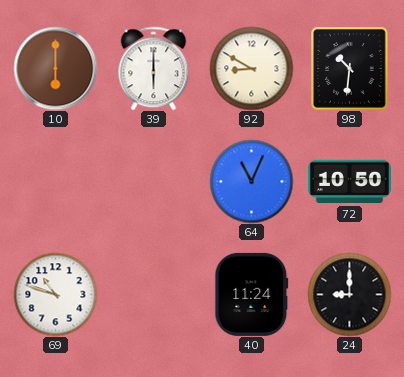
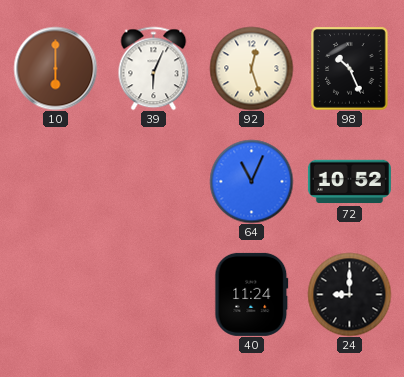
39: 6:00 -> 6:04
92: 8:50 -> 12:27
98: 10:31 -> 10:26
72: 10:50 -> 10:52
69: 10:48 -> none
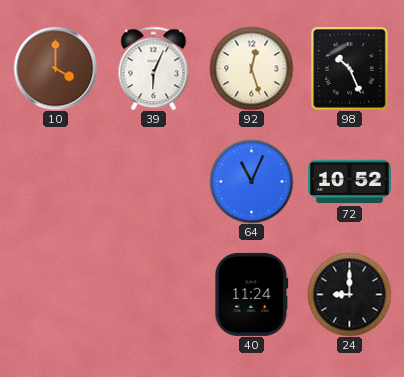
10: 6:00 -> 4:00
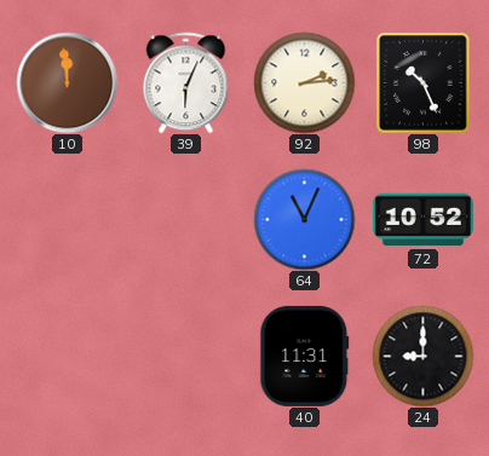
10: 4:00 -> 11:59
92: 12:27 -> 2:14
40: 11:24 -> 11:31
